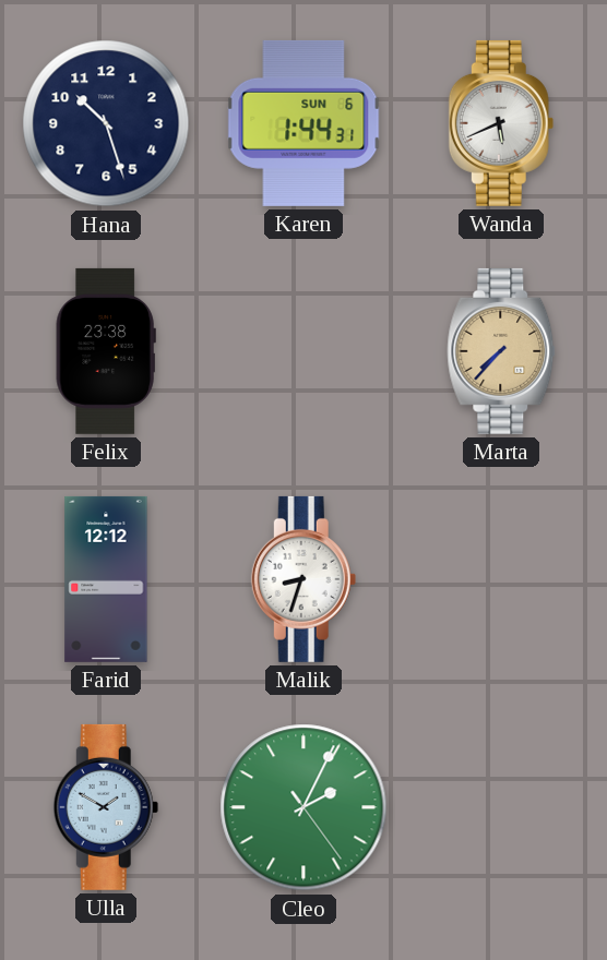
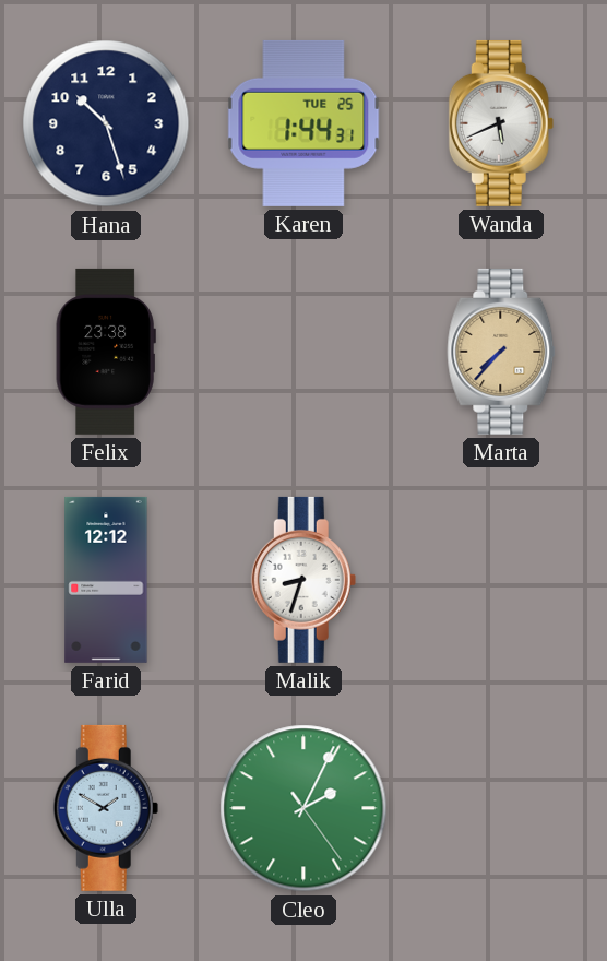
Karen date: SUN 6 -> TUE 25
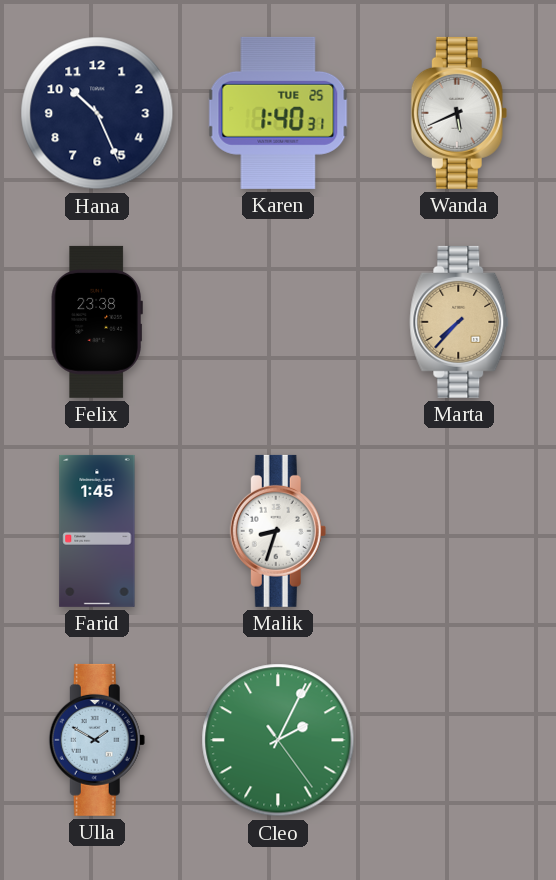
Hana: 10:27 -> 10:26
Karen: 1:44 -> 1:40
Farid: 12:12 -> 1:45
